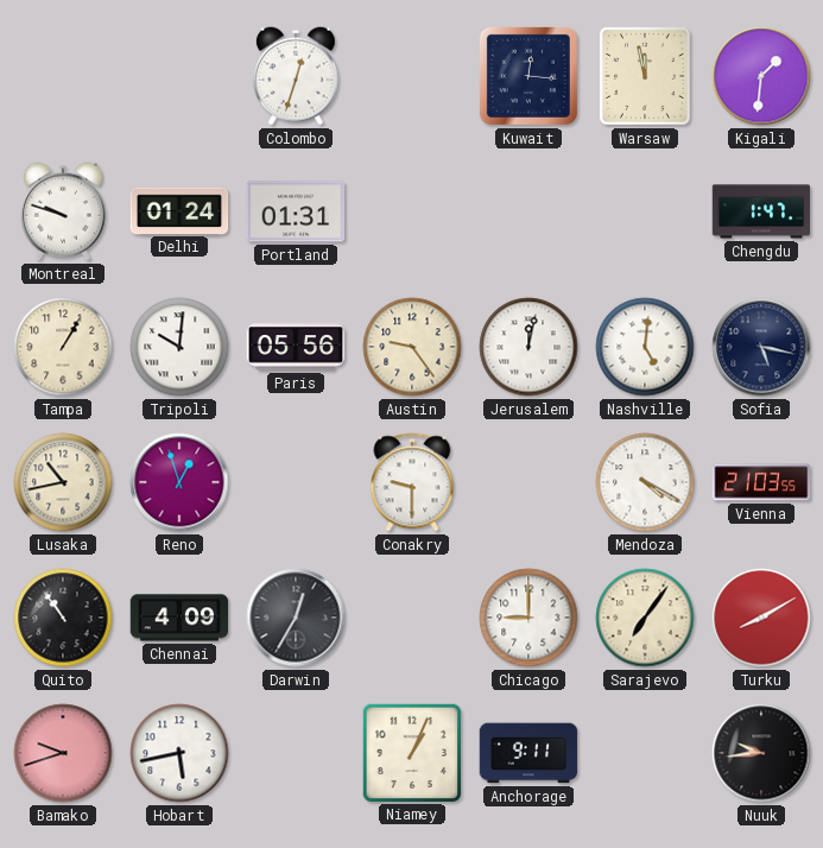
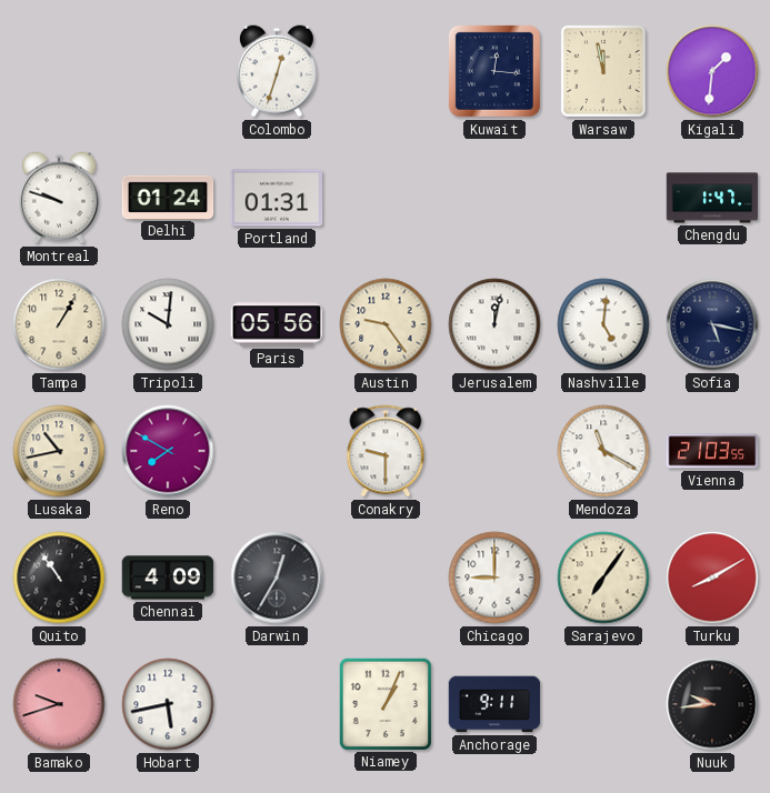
Reno: 12:57 -> 7:50
Mendoza: 4:20 -> 11:20
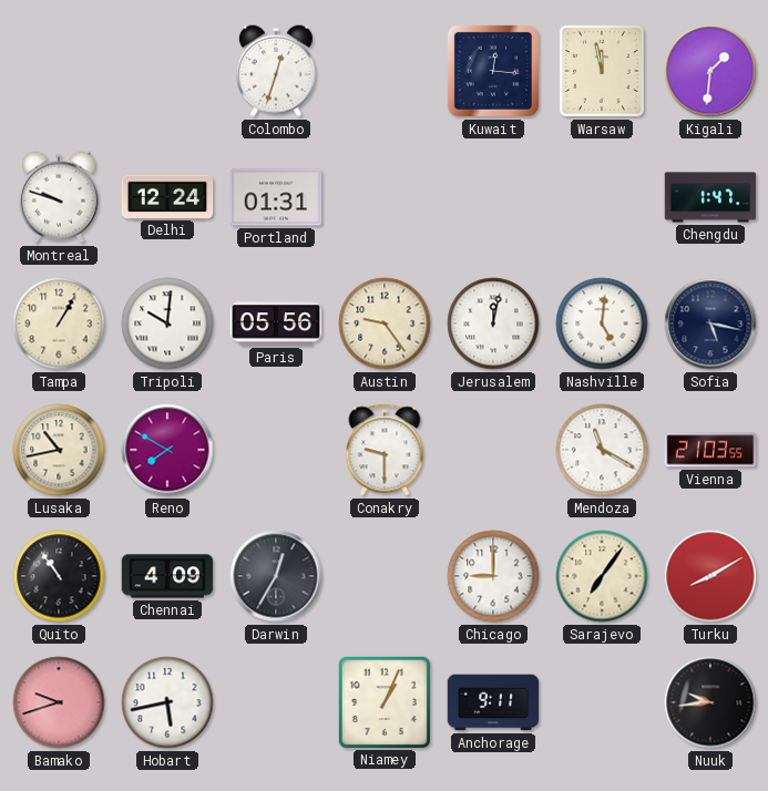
Delhi: 01:24 -> 12:24
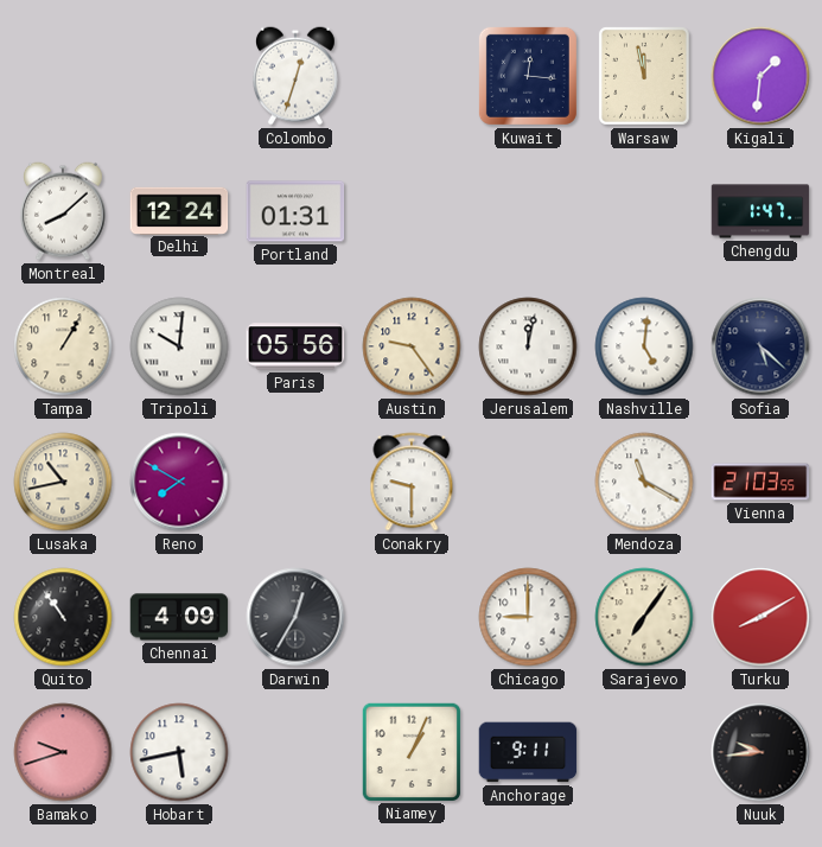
Montreal: 9:48 -> 8:08
Sofia: 5:17 -> 5:22
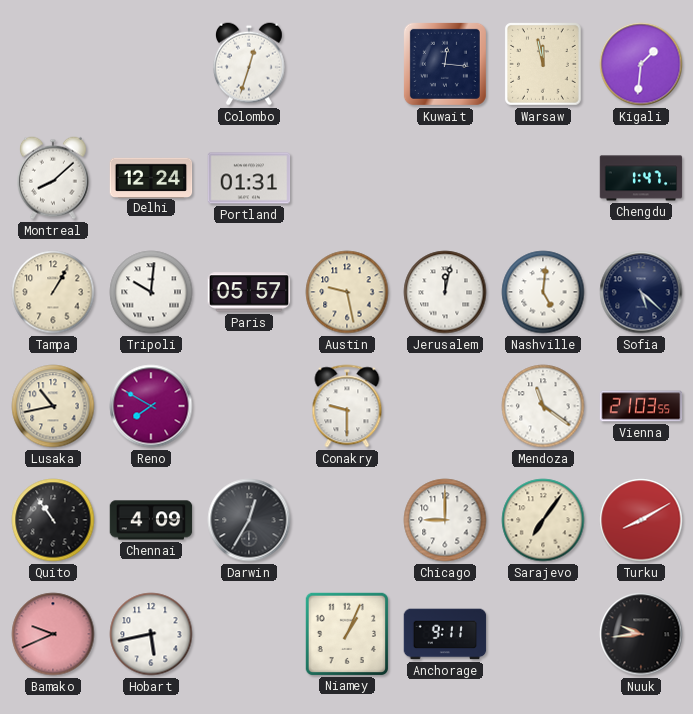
Paris: 05:56 -> 05:57
Austin: 9:24 -> 9:28
Mendoza: 11:20 -> 11:21
Bamako: 9:42 -> 9:41
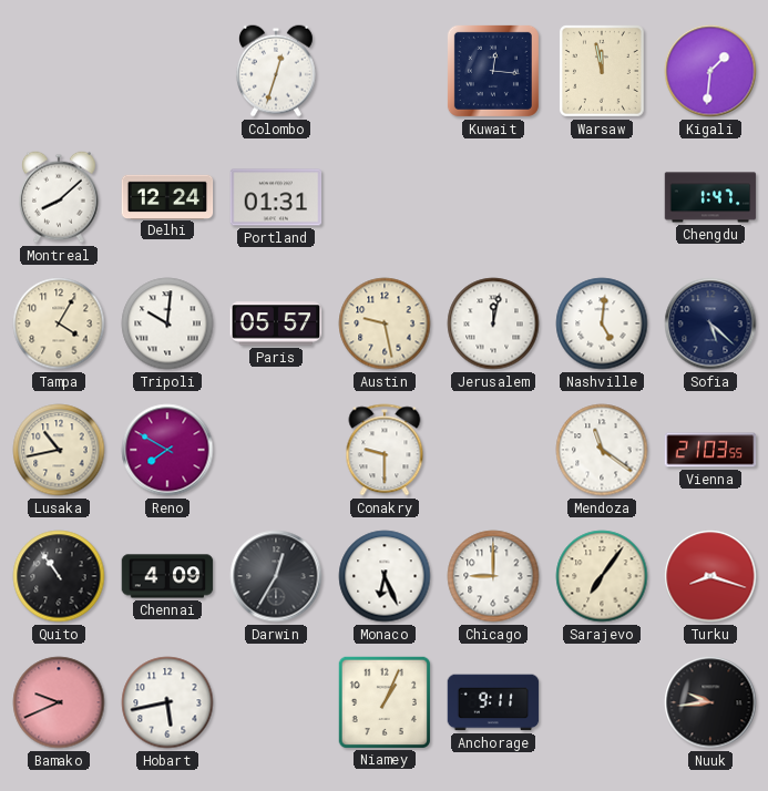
Tampa: 1:05 -> 4:05
Monaco: none -> 6:26
Turku: 8:10 -> 8:18
